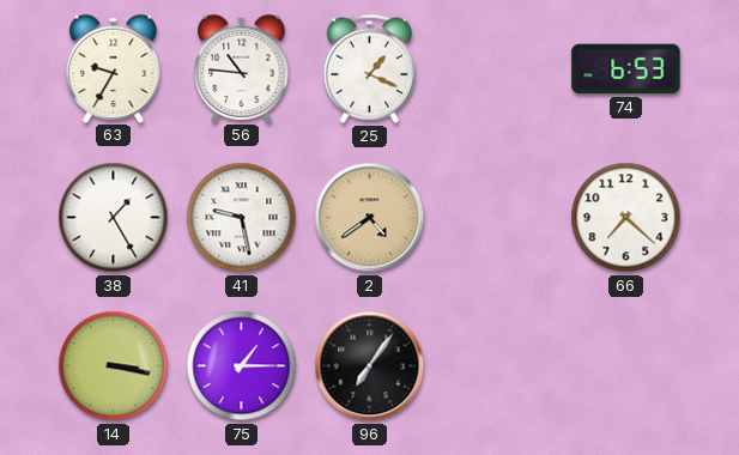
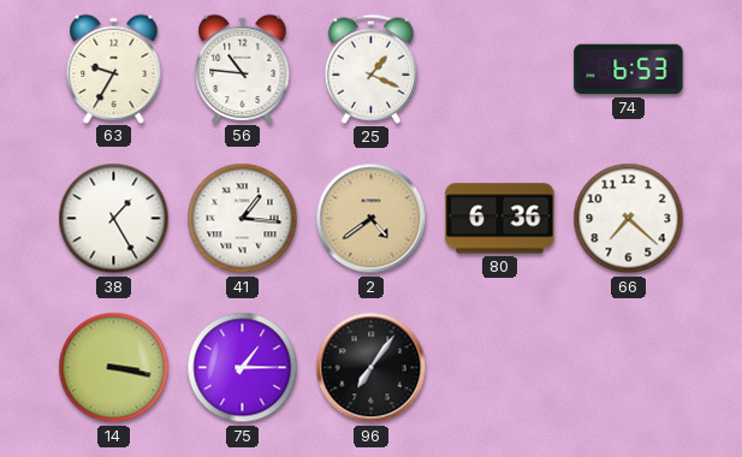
41: 9:28 -> 1:16
80: none -> 6:36
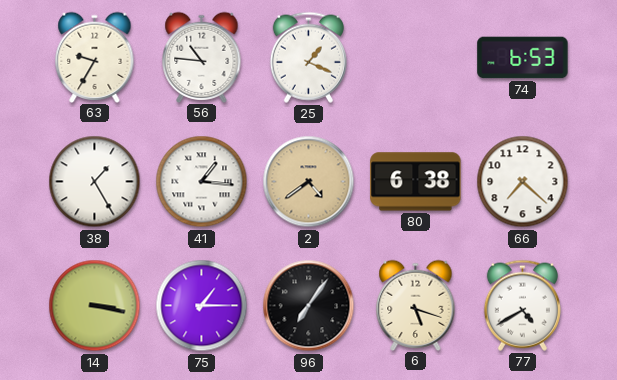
80: 6:36 -> 6:38
6: none -> 5:18
77: none -> 4:40
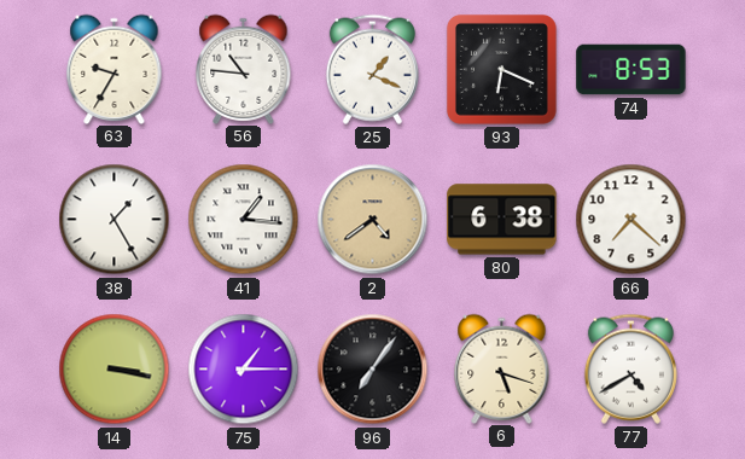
93: none -> 6:19
74: 6:53 -> 8:53
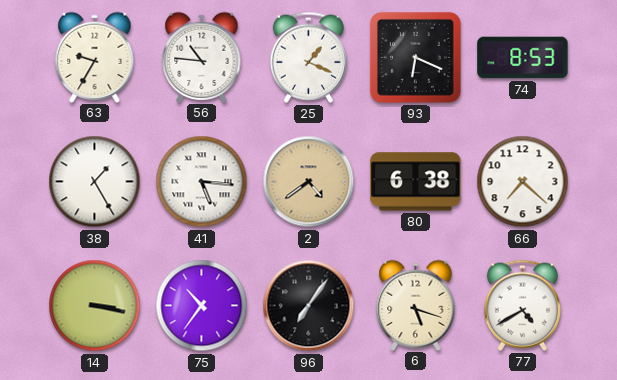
41: 1:16 -> 5:16
75: 1:15 -> 10:36
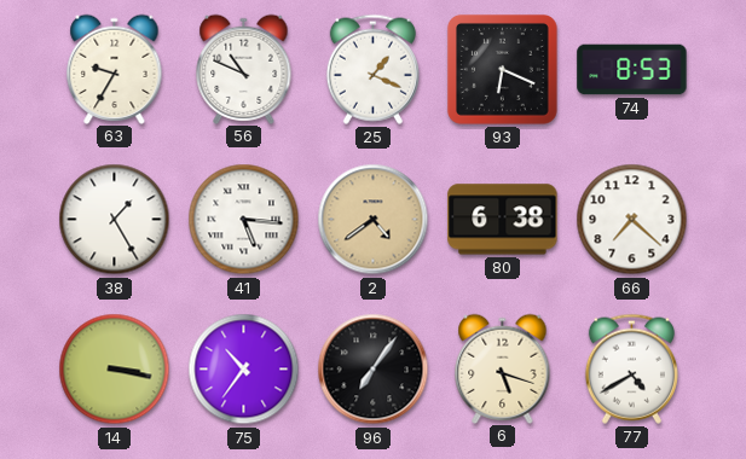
56: 10:46 -> 10:49
